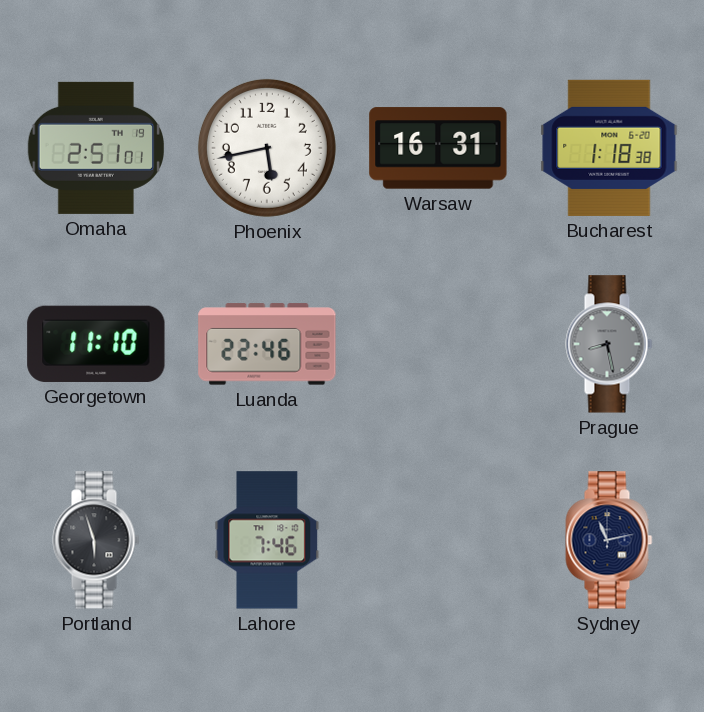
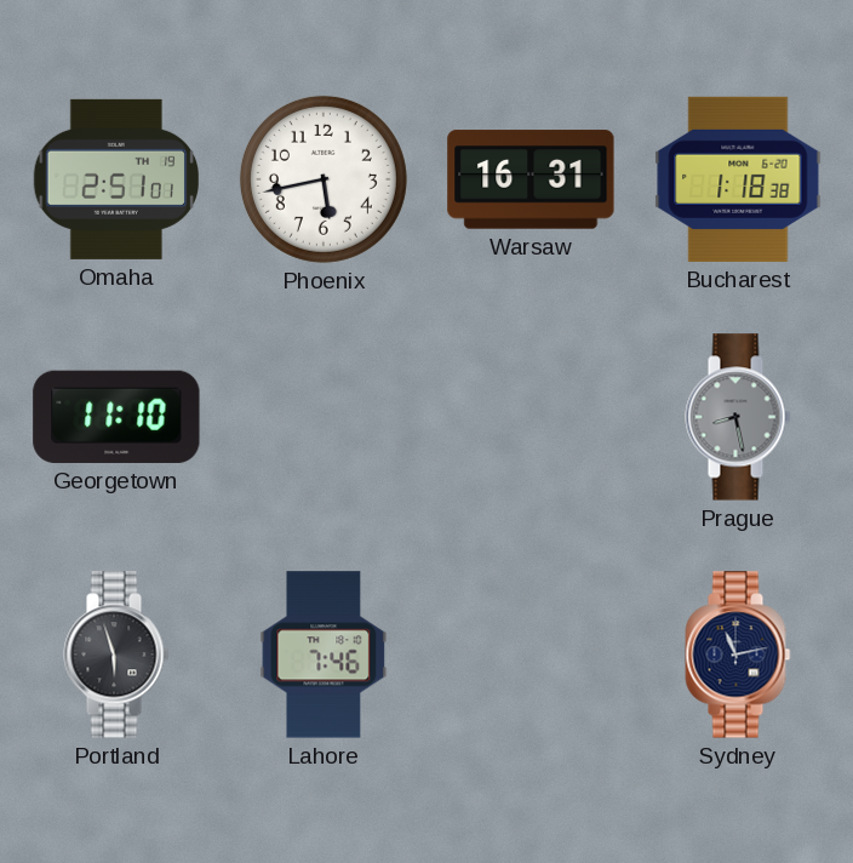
Luanda: 22:46 -> none
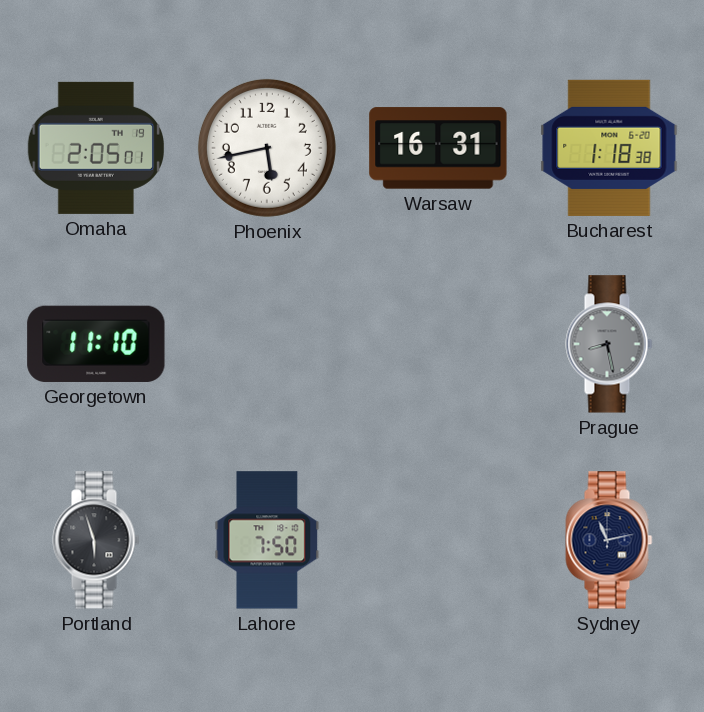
Omaha: 2:51 -> 2:05
Lahore: 7:46 -> 7:50
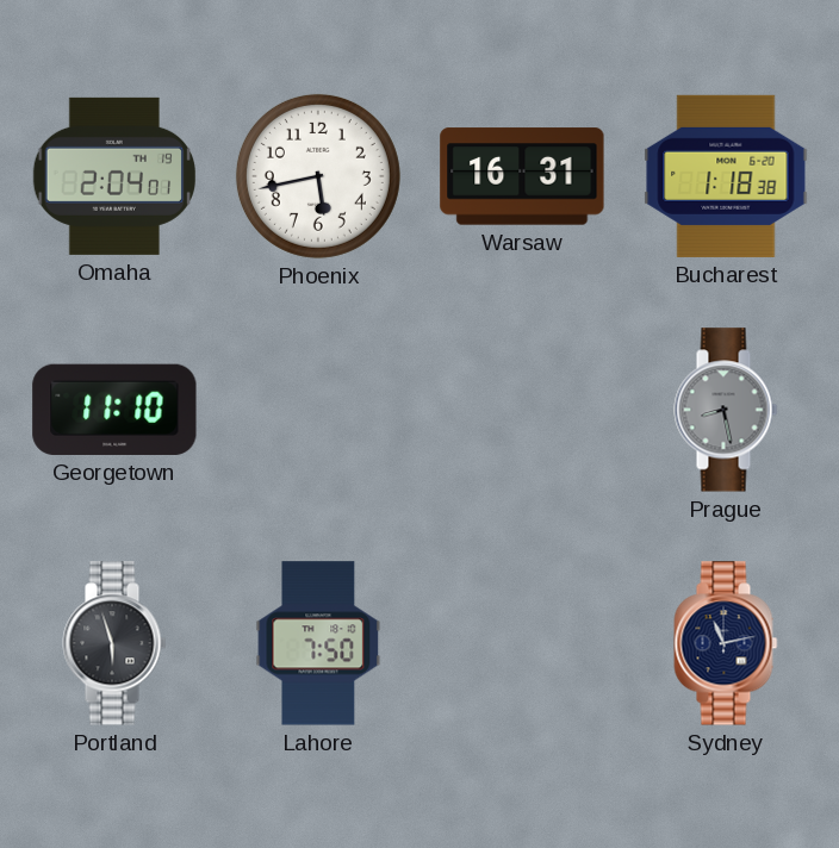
Omaha: 2:05 -> 2:04
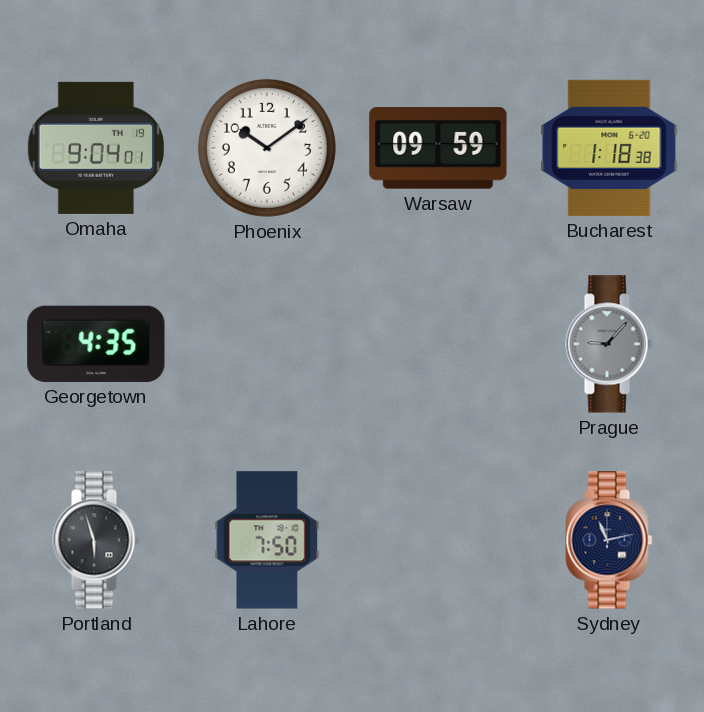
Omaha: 2:04 -> 9:04
Phoenix: 5:43 -> 10:09
Warsaw: 16:31 -> 09:59
Georgetown: 11:10 -> 4:35
Prague: 8:28 -> 9:07
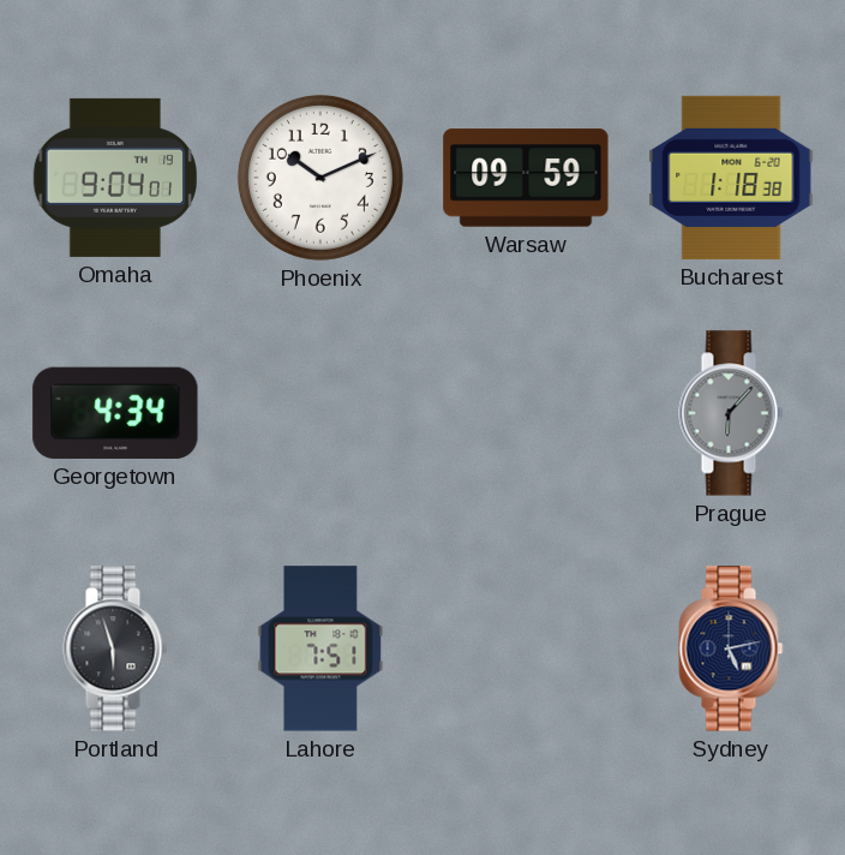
Phoenix: 10:09 -> 10:11
Georgetown: 4:35 -> 4:34
Prague: 9:07 -> 6:07
Lahore: 7:50 -> 7:51
Sydney: 11:13 -> 5:13
